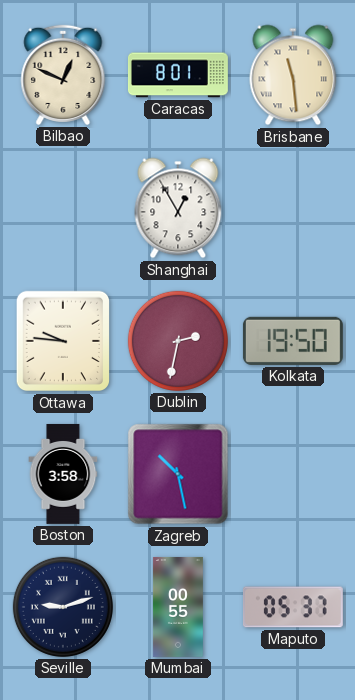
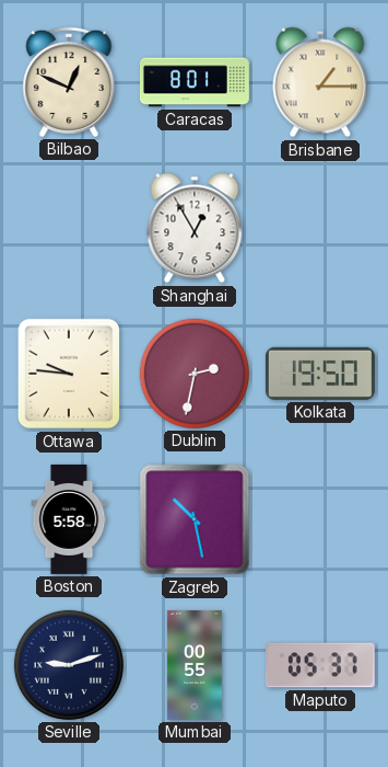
Brisbane: 11:29 -> 1:15
Boston: 3:58 -> 5:58
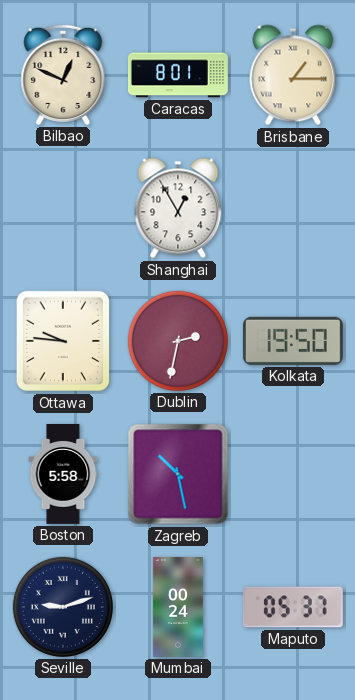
Mumbai: 00:55 -> 00:24
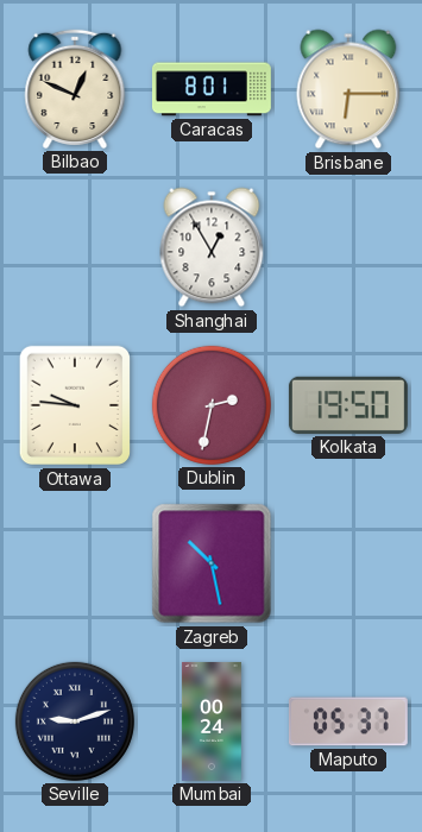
Brisbane: 1:15 -> 6:15
Boston: 5:58 -> none
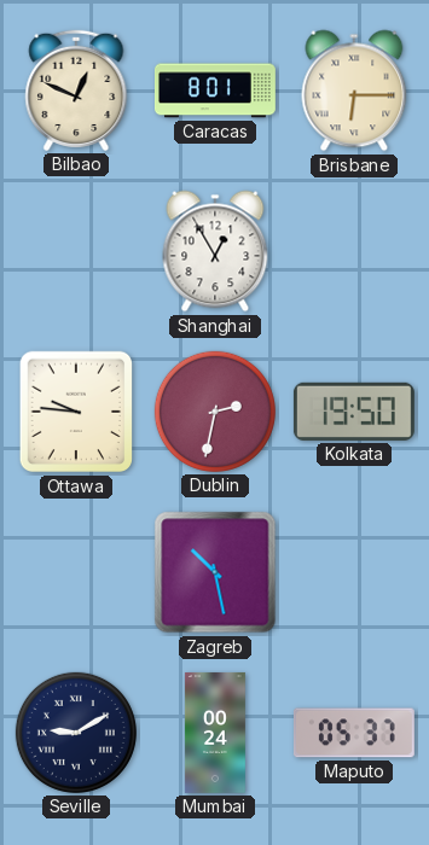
Seville: 9:12 -> 9:10
